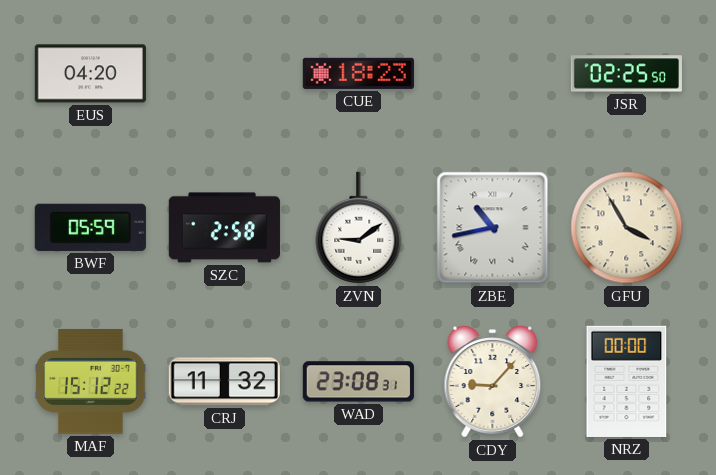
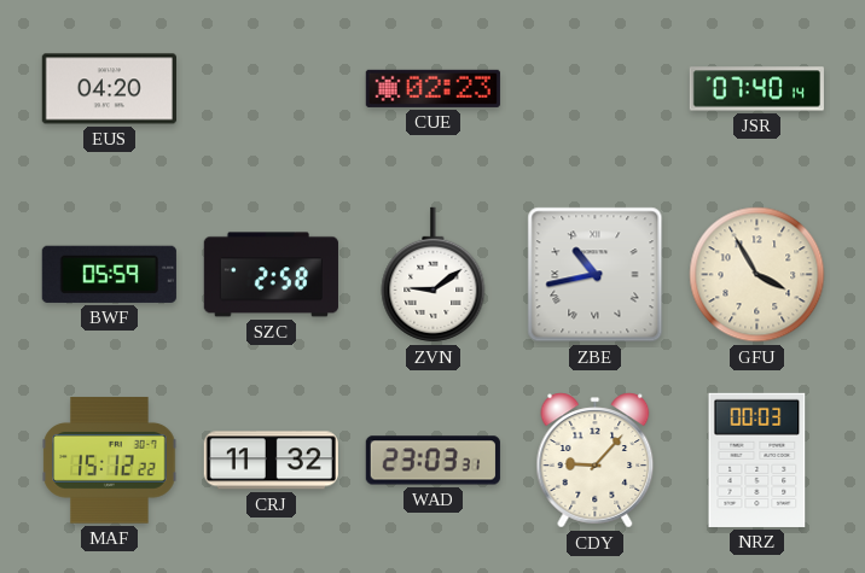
CUE: 18:23 -> 02:23
JSR: 02:25 -> 07:40
WAD: 23:08 -> 23:03
NRZ: 00:00 -> 00:03
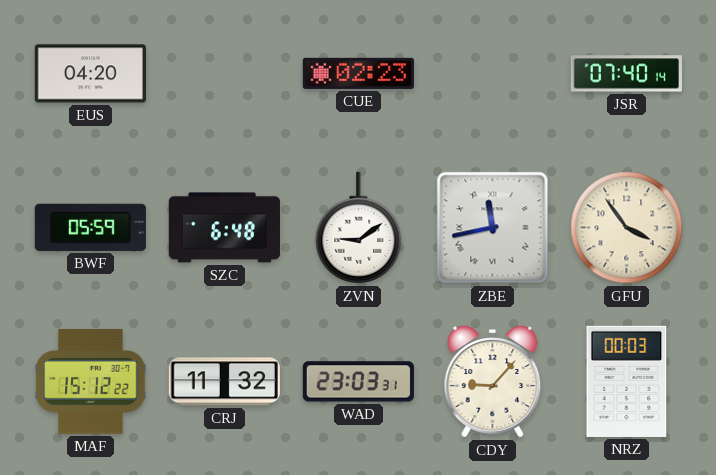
SZC: 2:58 -> 6:48
ZBE: 10:43 -> 11:43
GFU: 3:55 -> 3:54
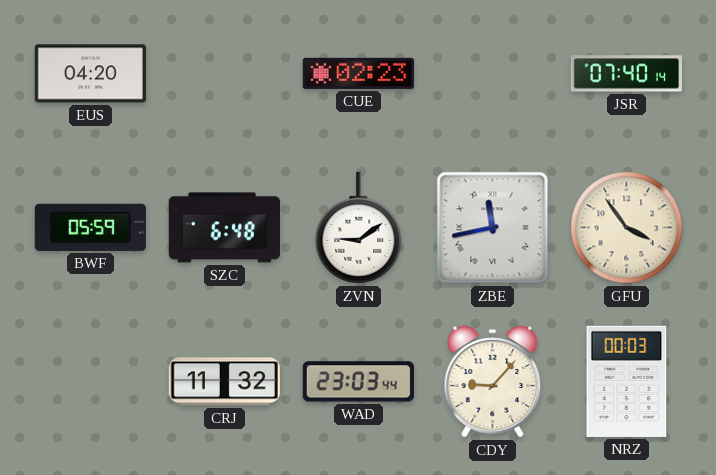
MAF: 15:12 -> none
WAD: 23:03:31 -> 23:03:44
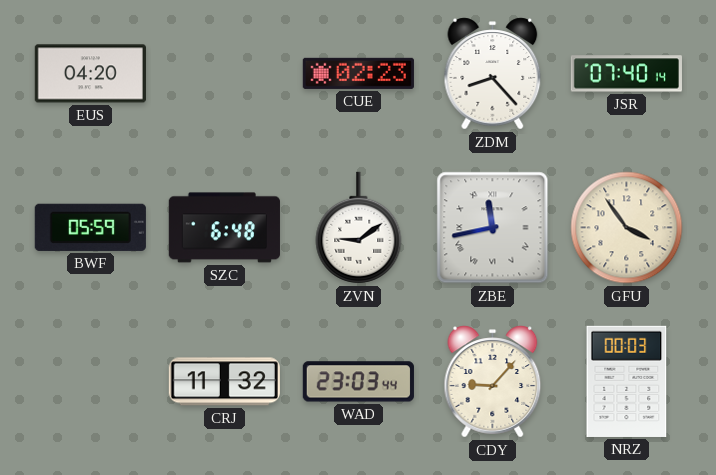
ZDM: none -> 8:23
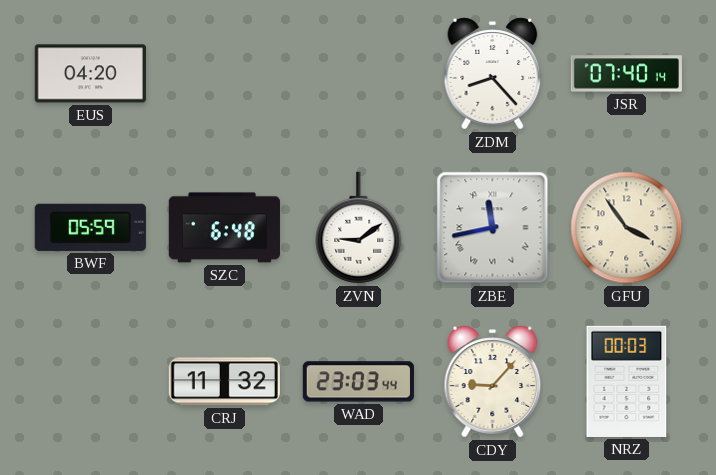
CUE: 02:23 -> none
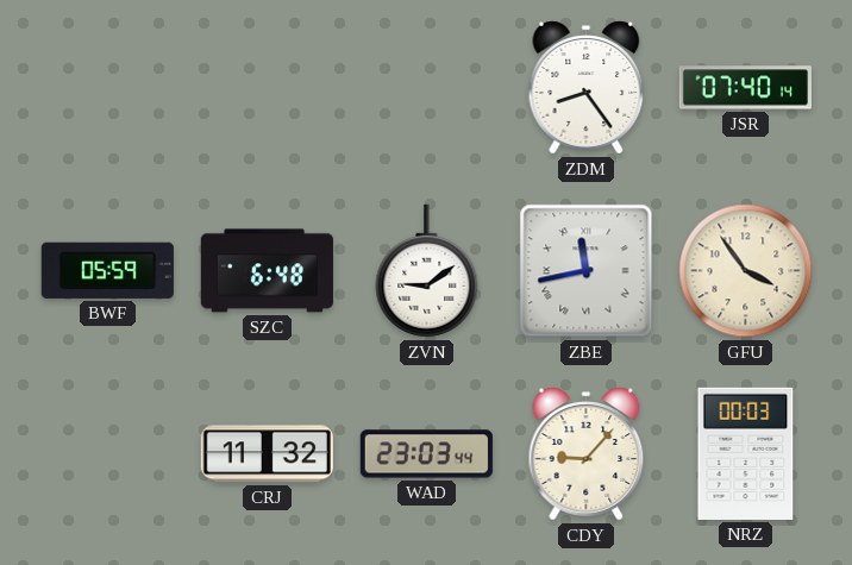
EUS: 04:20 -> none
ZDM: 8:23 -> 8:24
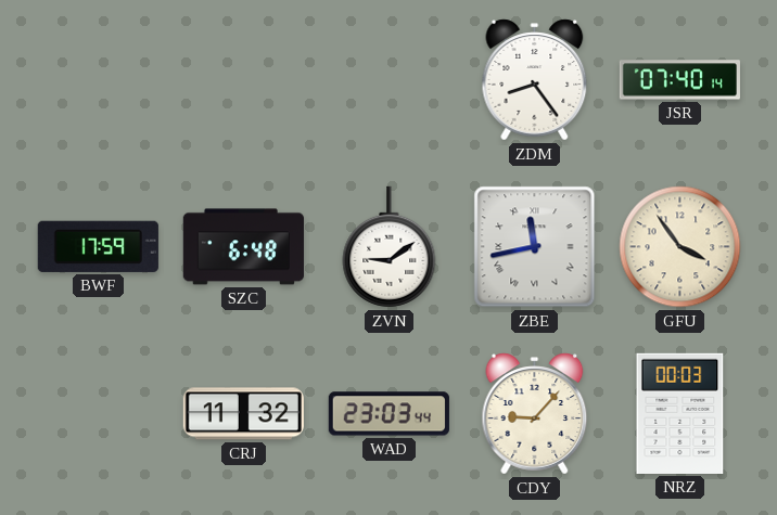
BWF: 05:59 -> 17:59
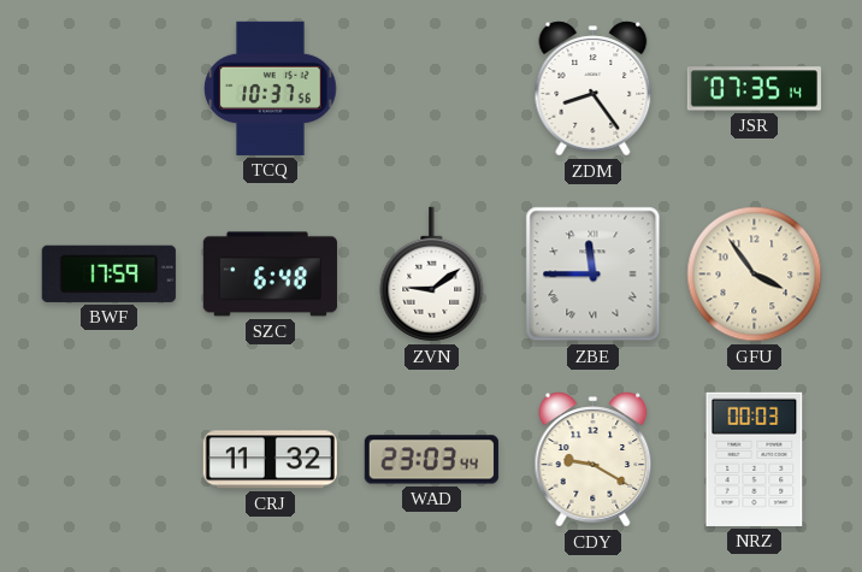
TCQ: none -> 10:37
JSR: 07:40 -> 07:35
ZBE: 11:43 -> 11:45
CDY: 9:07 -> 9:20
